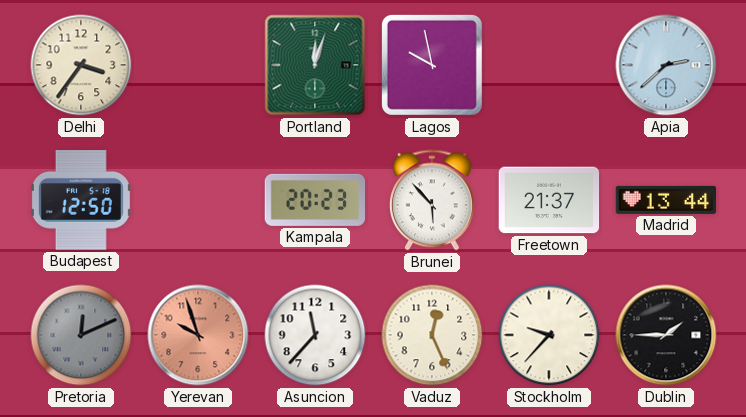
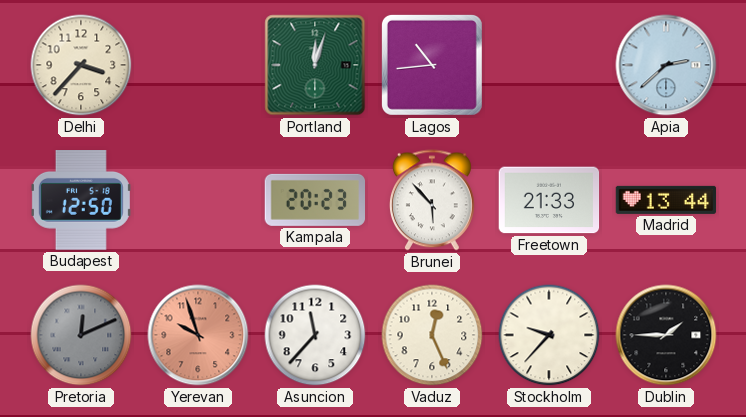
Delhi: 3:36 -> 3:37
Lagos: 9:58 -> 10:44
Freetown: 21:37 -> 21:33
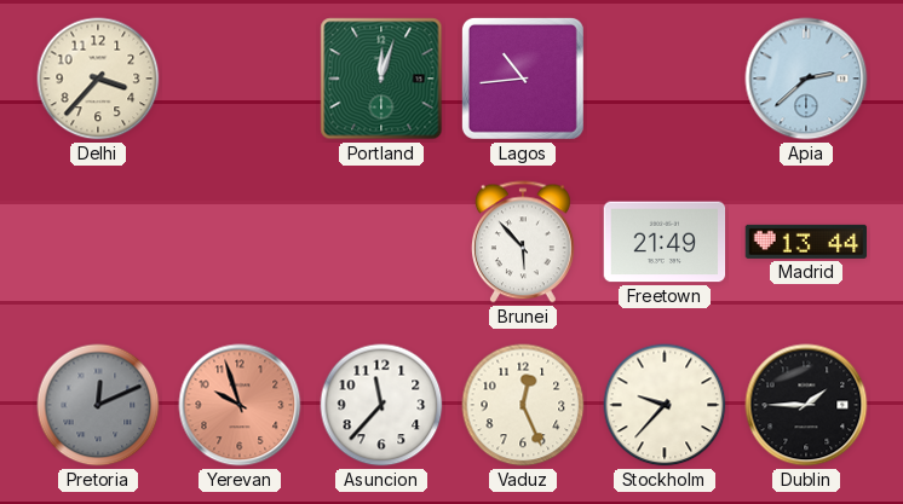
Budapest: 12:50 -> none
Kampala: 20:23 -> none
Freetown: 21:33 -> 21:49
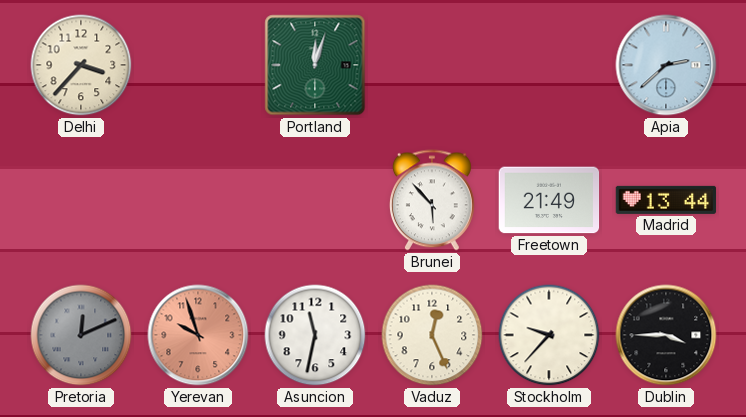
Lagos: 10:44 -> none
Asuncion: 11:37 -> 11:32
Dublin: 1:45 -> 3:45
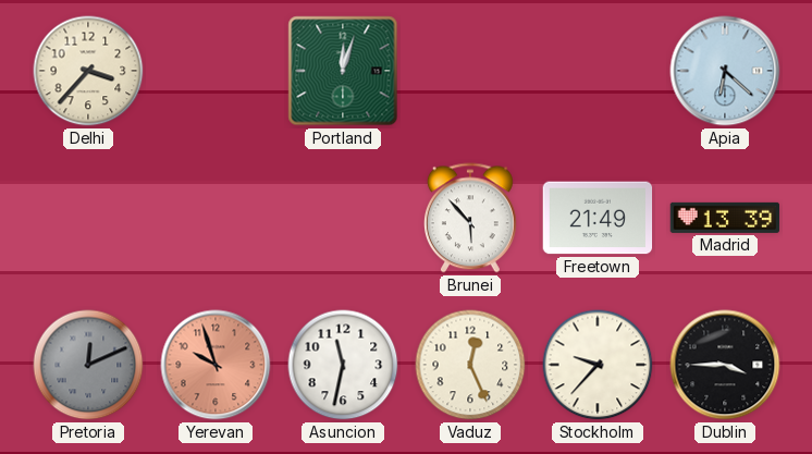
Apia: 2:38 -> 6:22
Madrid: 13:44 -> 13:39
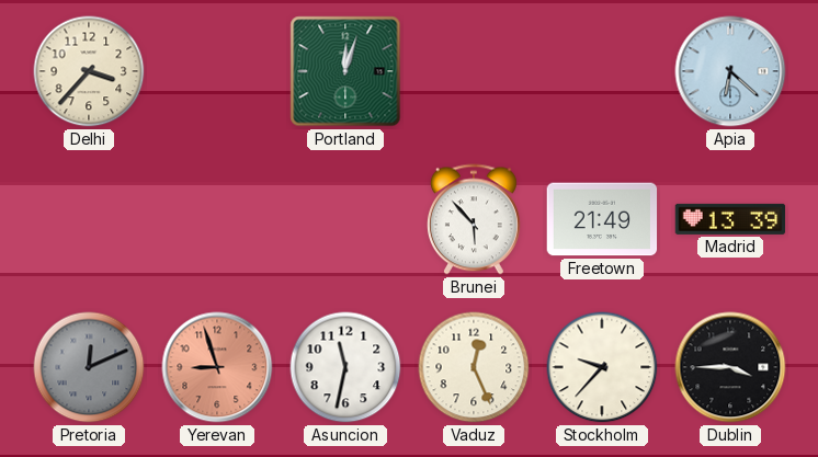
Yerevan: 9:57 -> 8:57
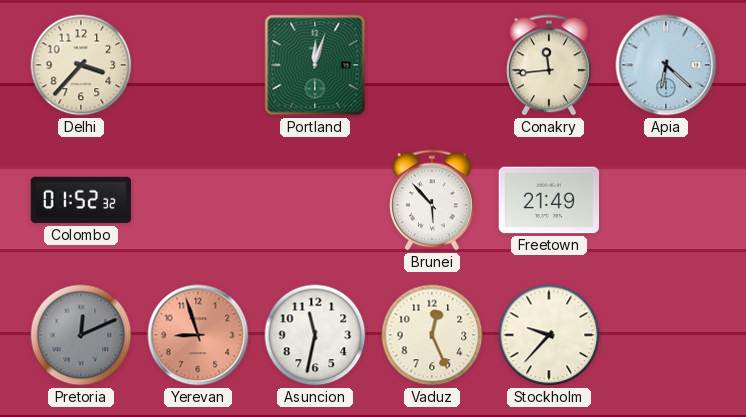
Conakry: none -> 11:44
Colombo: none -> 01:52
Madrid: 13:39 -> none
Dublin: 3:45 -> none
